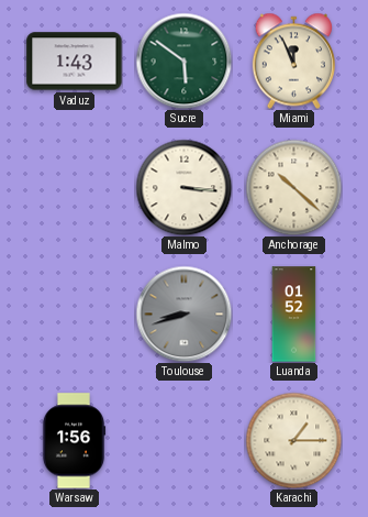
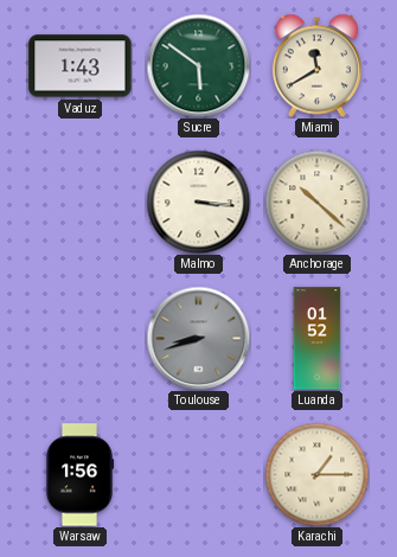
Miami: 11:56 -> 11:40
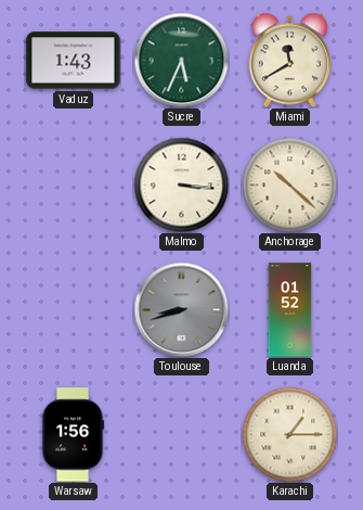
Sucre: 5:51 -> 5:34
